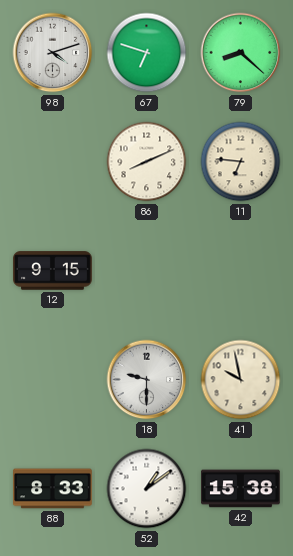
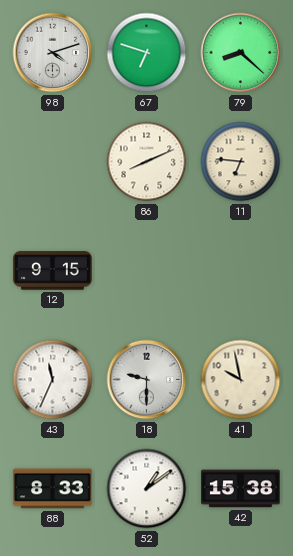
43: none -> 11:34
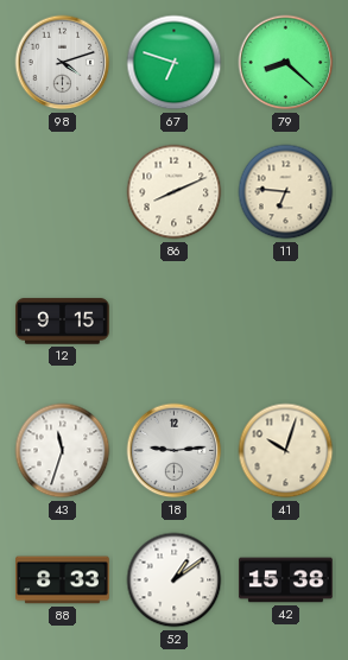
43: 11:34 -> 11:33
18: 9:30 -> 9:14
41: 9:58 -> 10:03
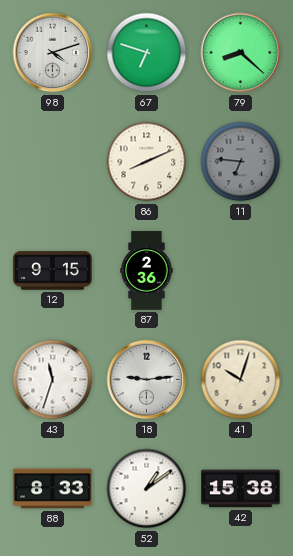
11 dial: cream -> grey
87: none -> 2:36
